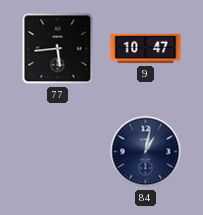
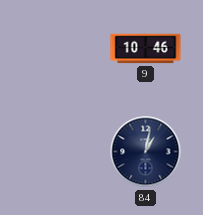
77: 5:44 -> none
9: 10:47 -> 10:46
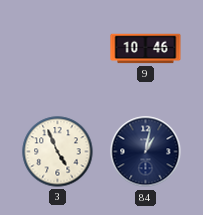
3: none -> 4:56
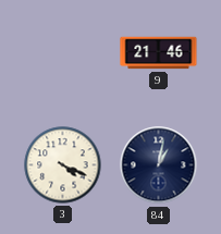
9: 10:46 -> 21:46
3: 4:56 -> 4:19
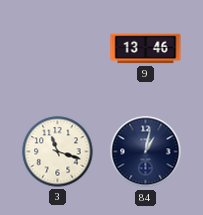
9: 21:46 -> 13:46
3: 4:19 -> 11:18
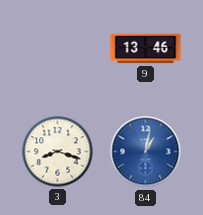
3: 11:18 -> 8:18
84 dial: navy -> blue
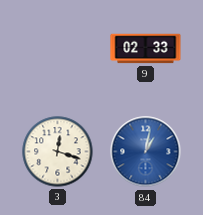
9: 13:46 -> 02:33
3: 8:18 -> 12:18
